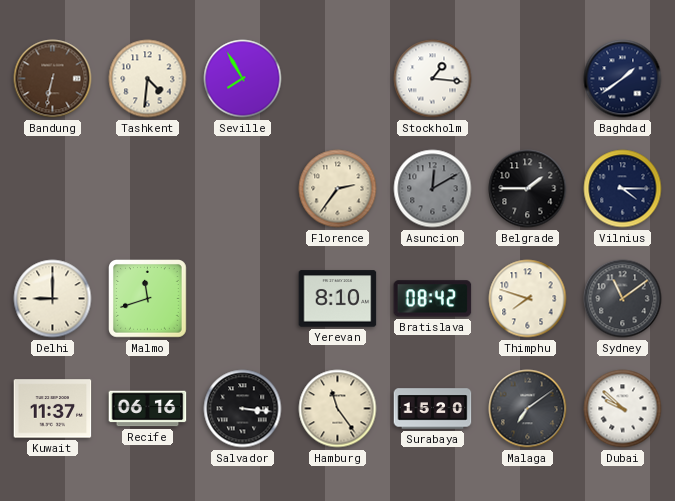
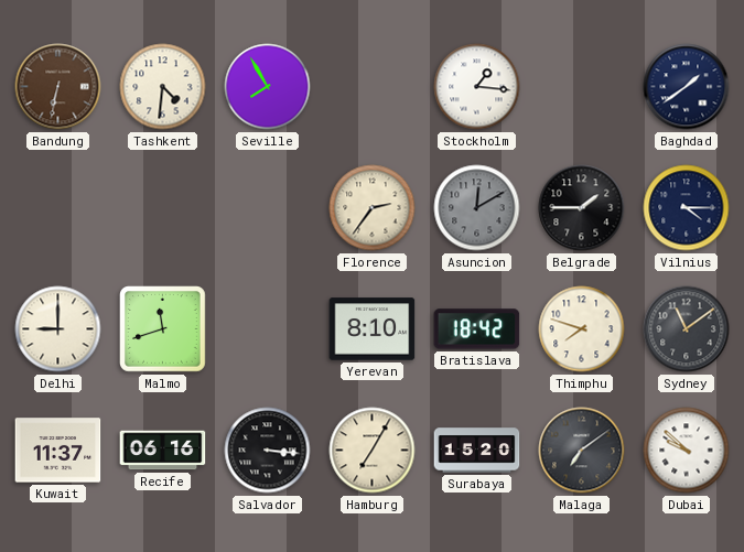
Bratislava: 08:42 -> 18:42
Hamburg: 11:24 -> 7:05
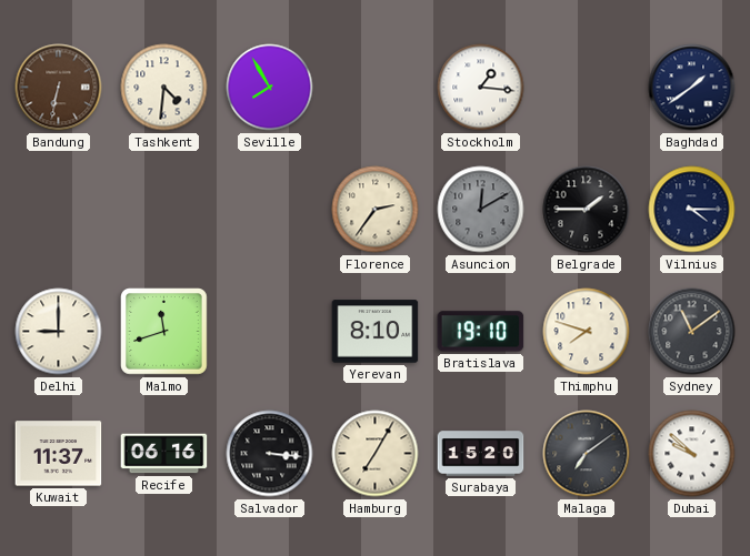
Bratislava: 18:42 -> 19:10
